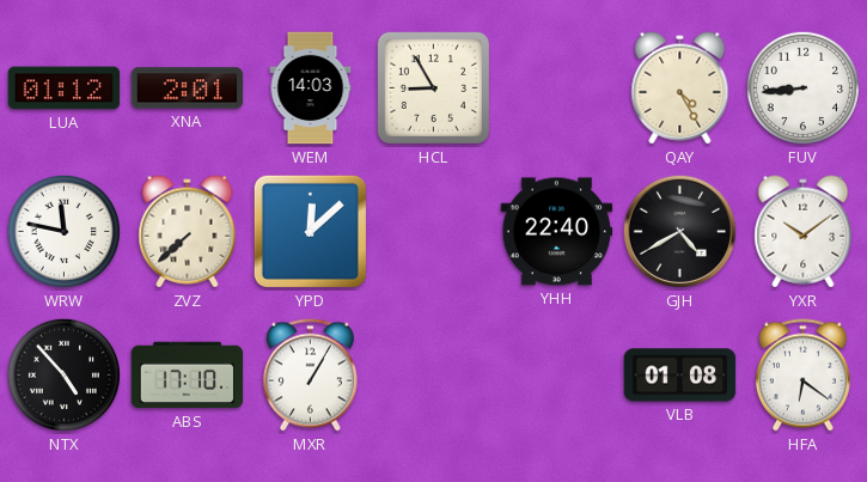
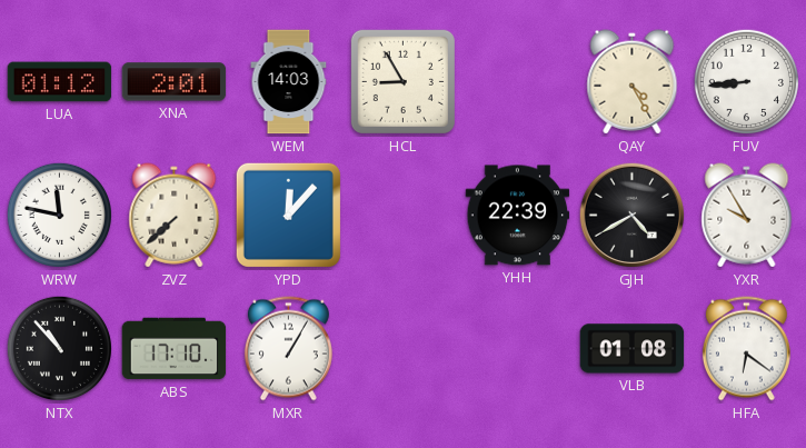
YPD: 12:08 -> 12:07
YHH: 22:40 -> 22:39
YXR: 10:09 -> 9:55
NTX: 4:53 -> 10:53
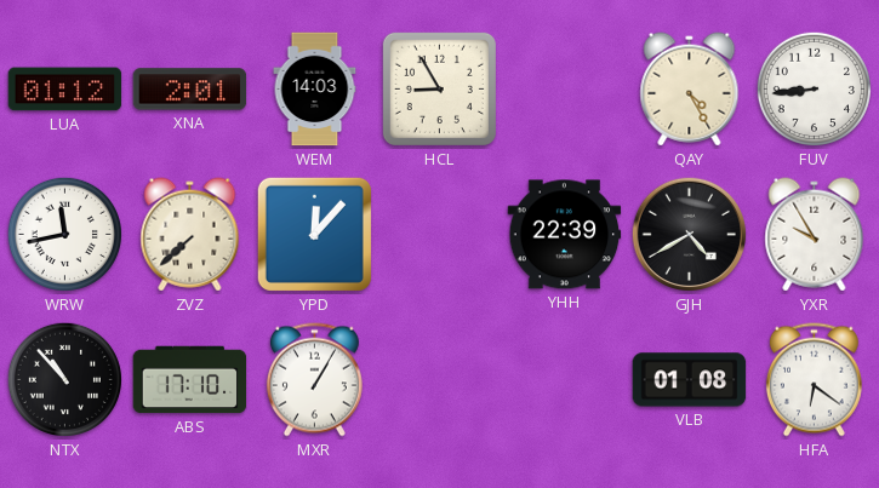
WRW: 11:47 -> 11:43
